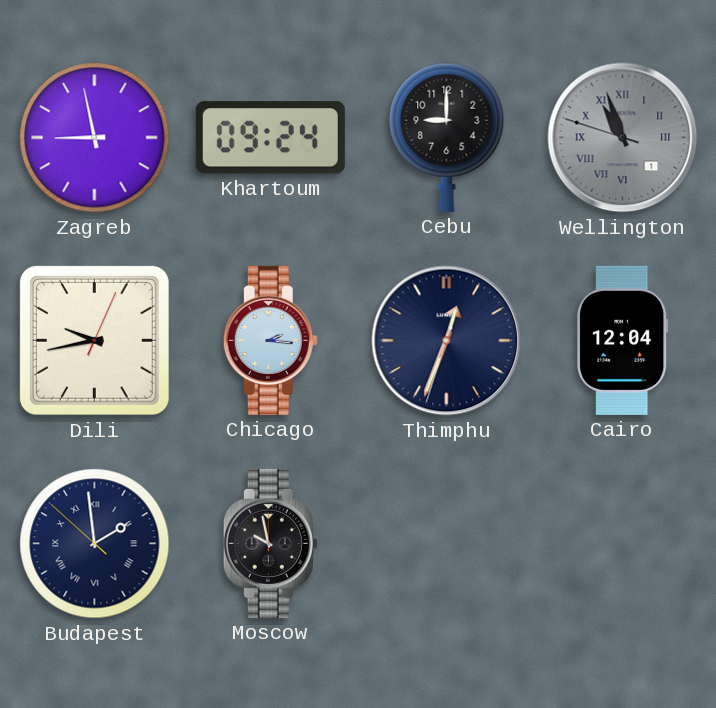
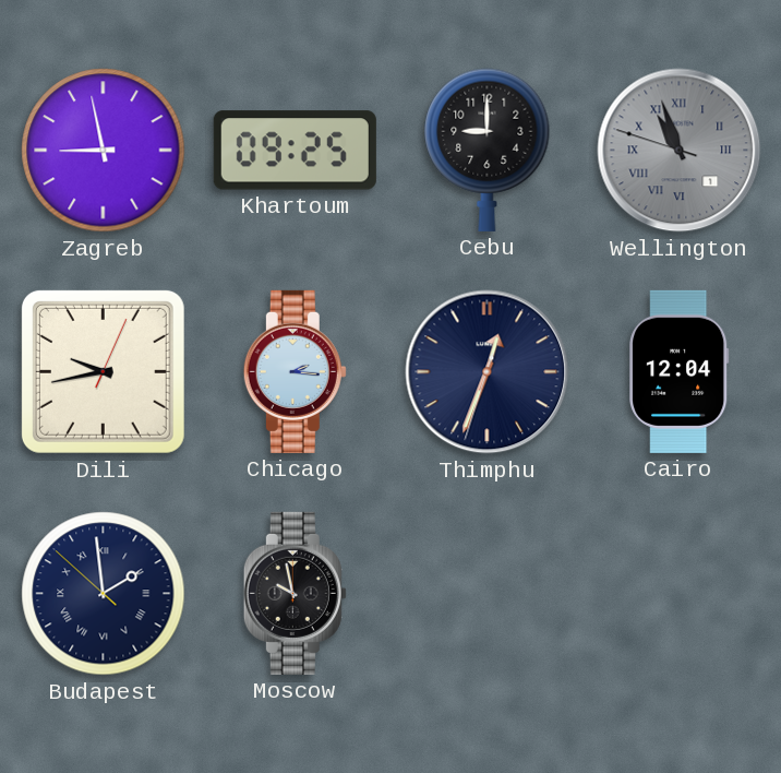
Khartoum: 09:24 -> 09:25
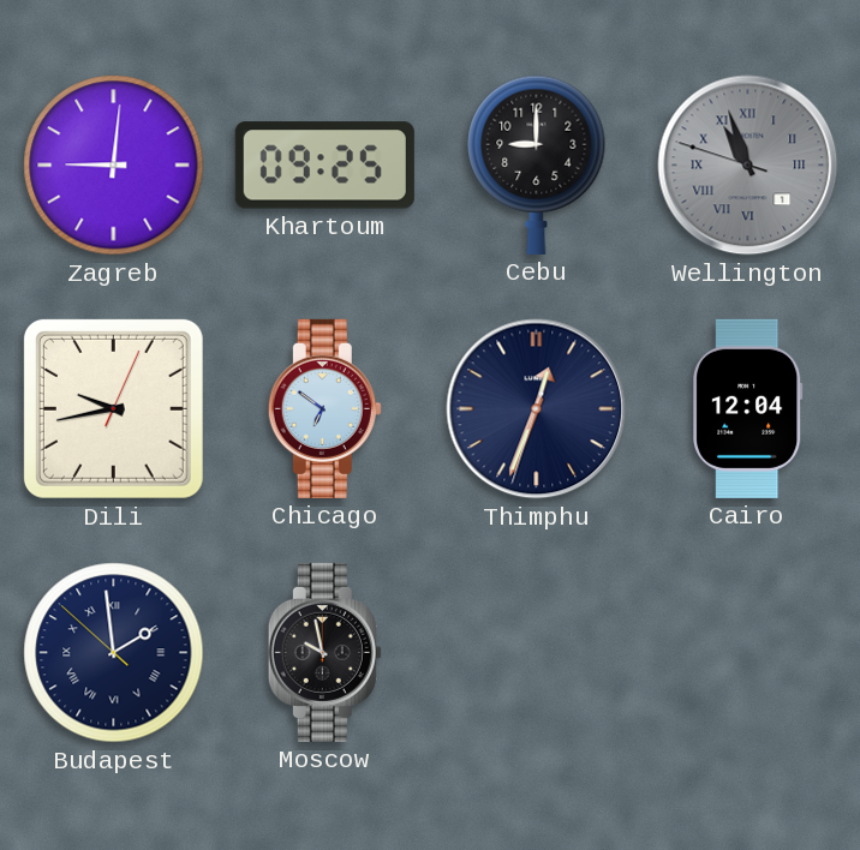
Zagreb: 8:58 -> 9:01
Chicago: 2:16 -> 6:51
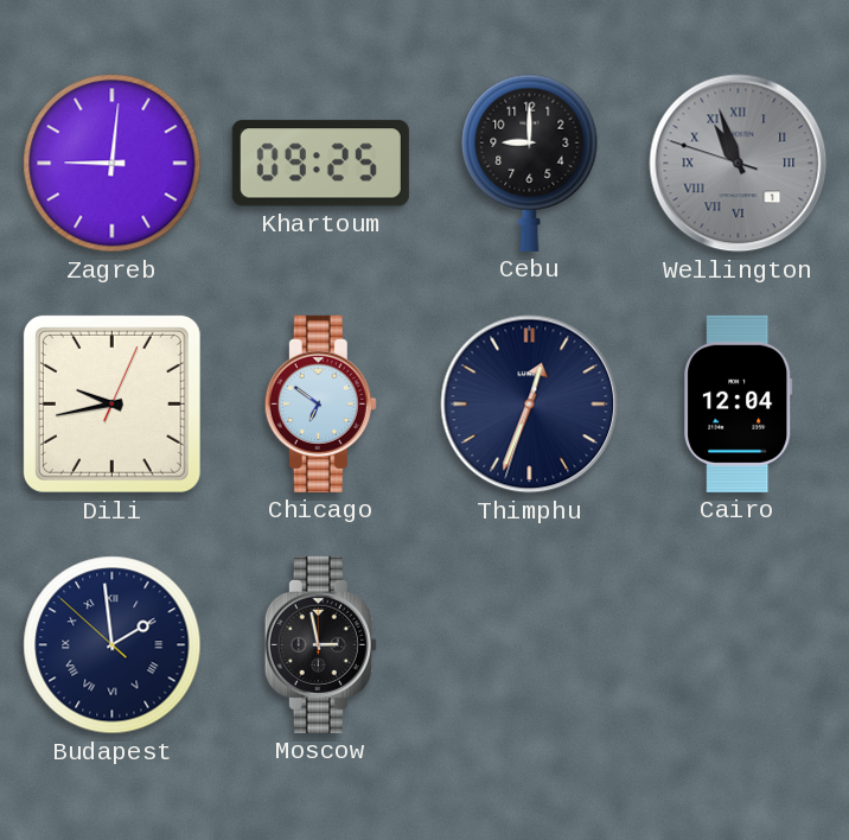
Moscow: 9:58 -> 2:58
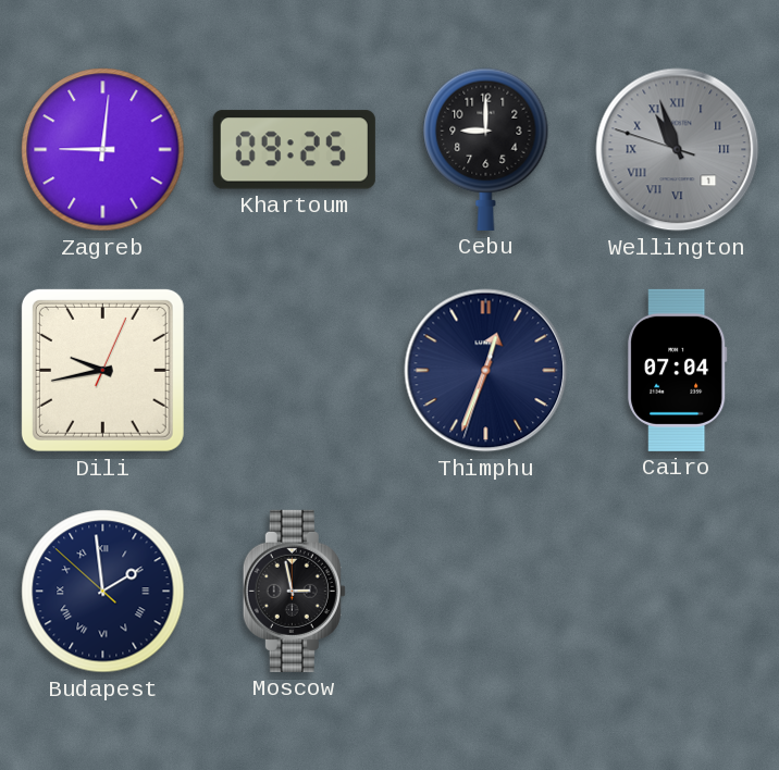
Chicago: 6:51 -> none
Cairo: 12:04 -> 07:04
